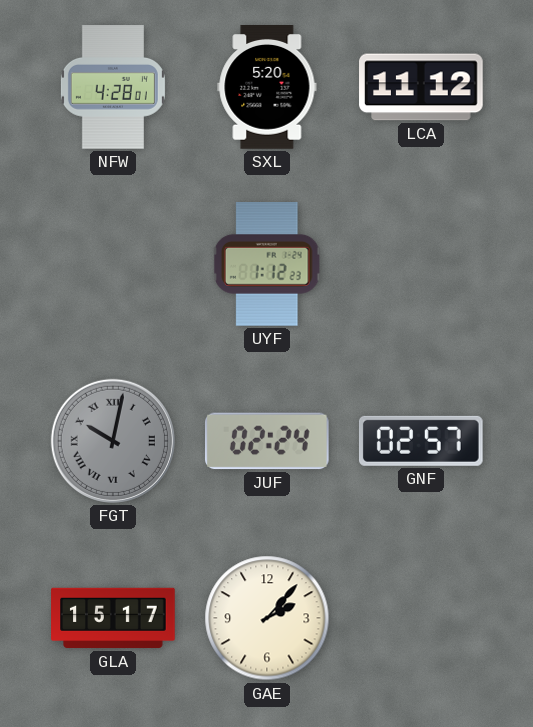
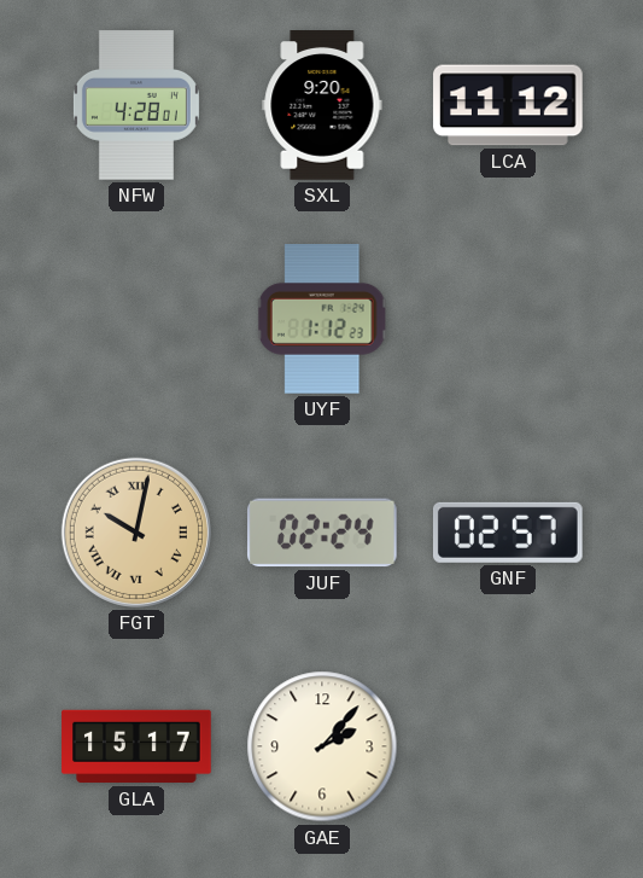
SXL: 5:20 -> 9:20
FGT dial: grey -> champagne
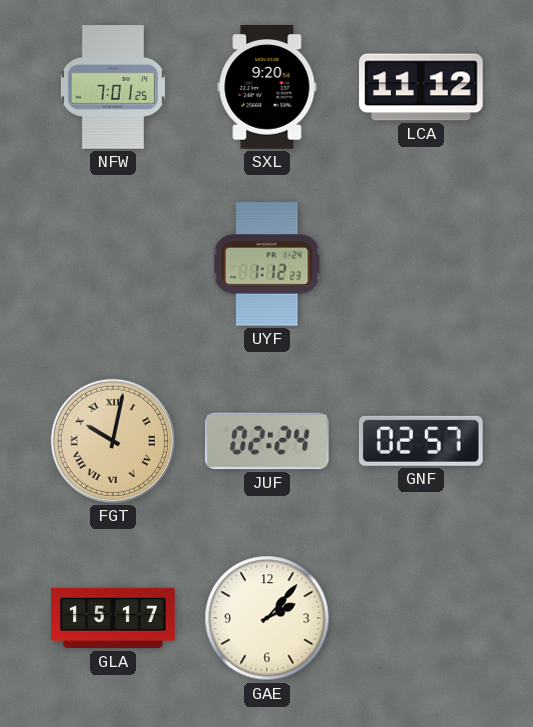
NFW: 4:28 -> 7:01
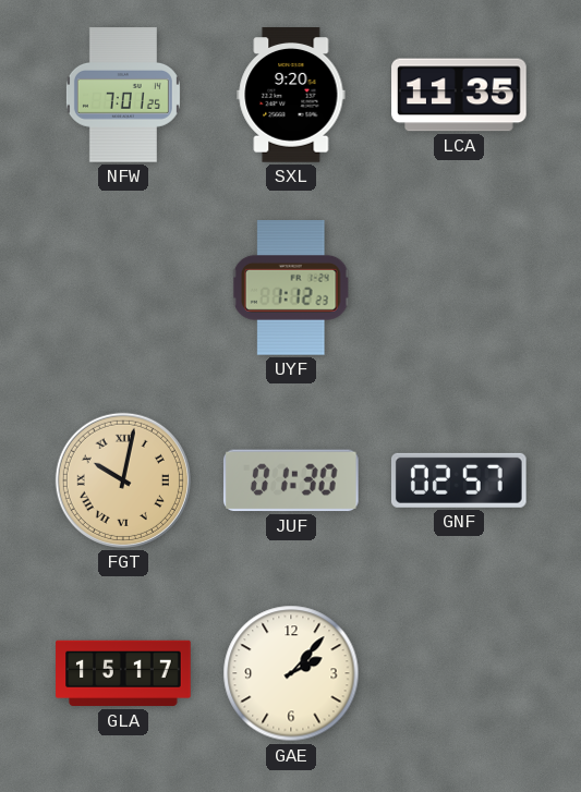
LCA: 11:12 -> 11:35
JUF: 02:24 -> 01:30
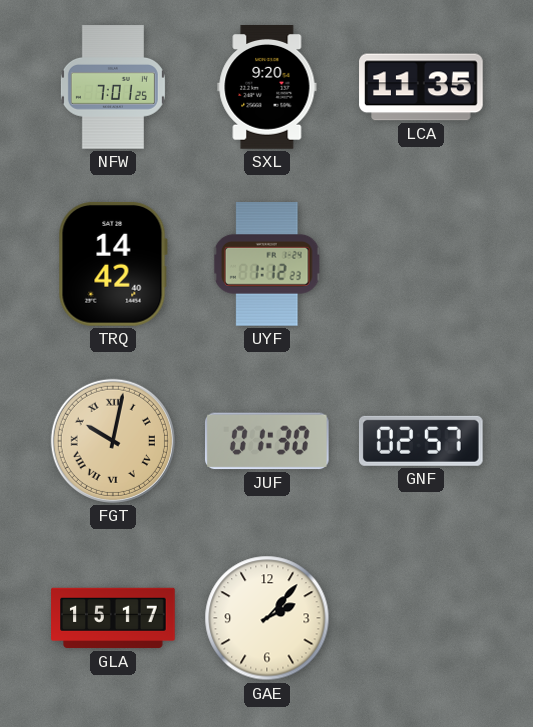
TRQ: none -> 14:42
